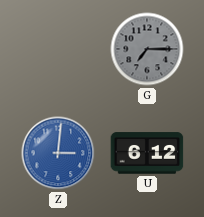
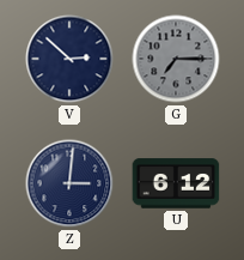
V: none -> 2:52
Z dial: blue -> navy
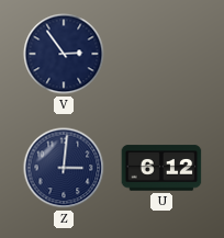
V: 2:52 -> 2:54
G: 7:15 -> none
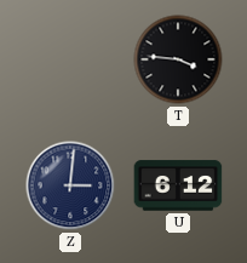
V: 2:54 -> none
T: none -> 3:46
